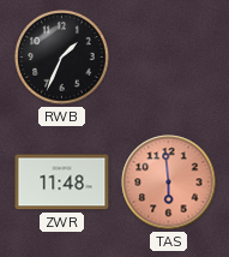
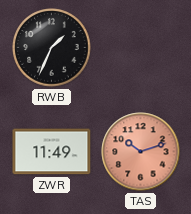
ZWR: 11:48 -> 11:49
TAS: 5:59 -> 10:12
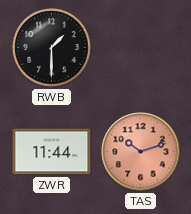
RWB: 1:34 -> 1:30
ZWR: 11:49 -> 11:44
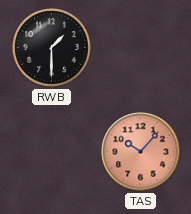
ZWR: 11:44 -> none
TAS: 10:12 -> 10:07
